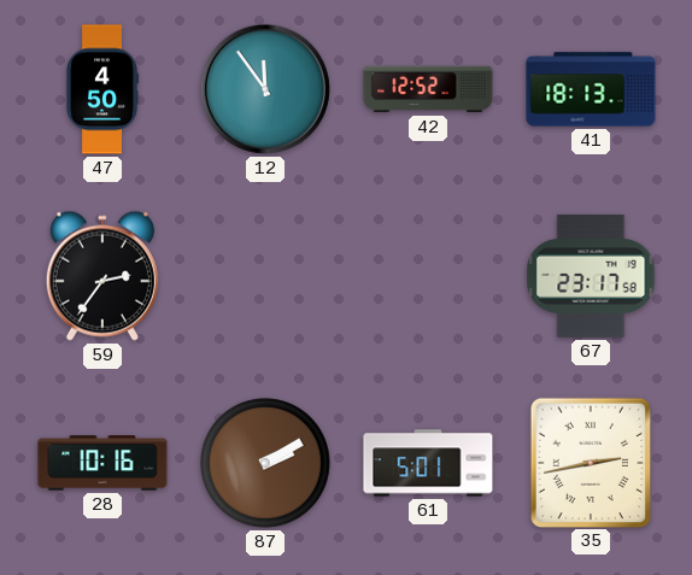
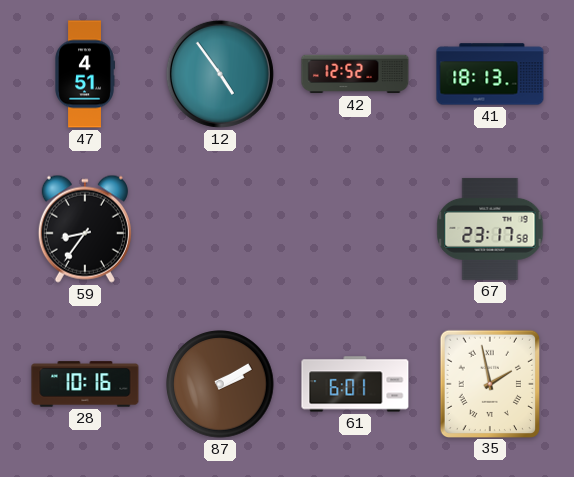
47: 4:50 -> 4:51
12: 11:54 -> 4:54
59: 2:36 -> 8:36
61: 5:01 -> 6:01
35: 2:43 -> 1:58
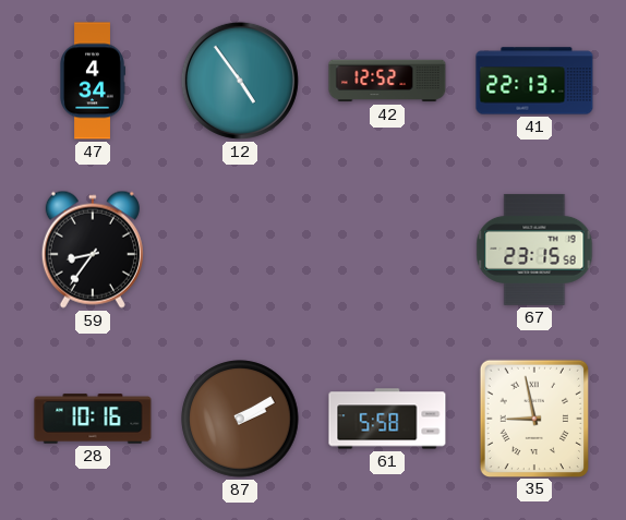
47: 4:51 -> 4:34
41: 18:13 -> 22:13
67: 23:17 -> 23:15
61: 6:01 -> 5:58
35: 1:58 -> 8:58
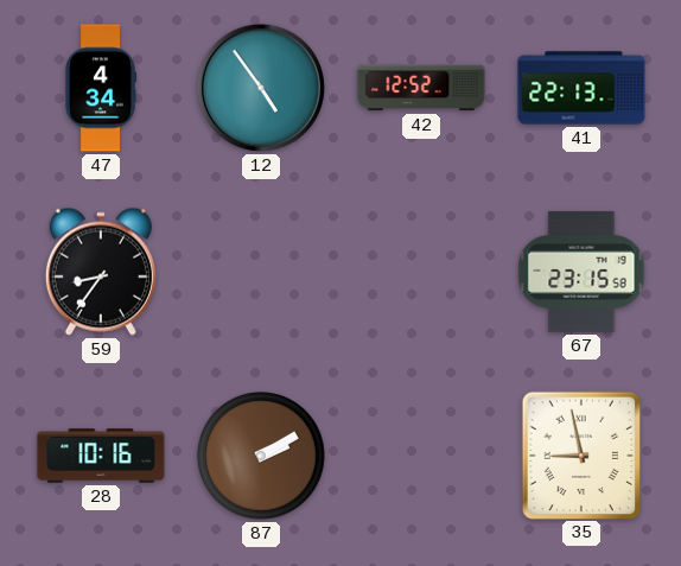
61: 5:58 -> none
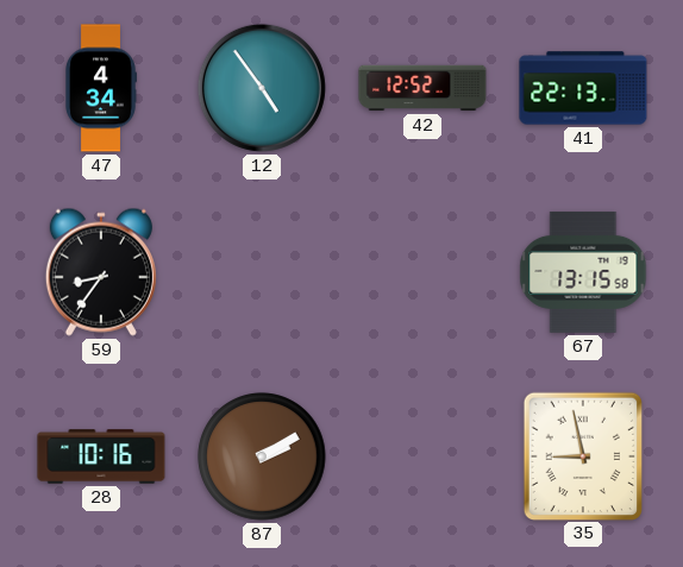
67: 23:15 -> 13:15
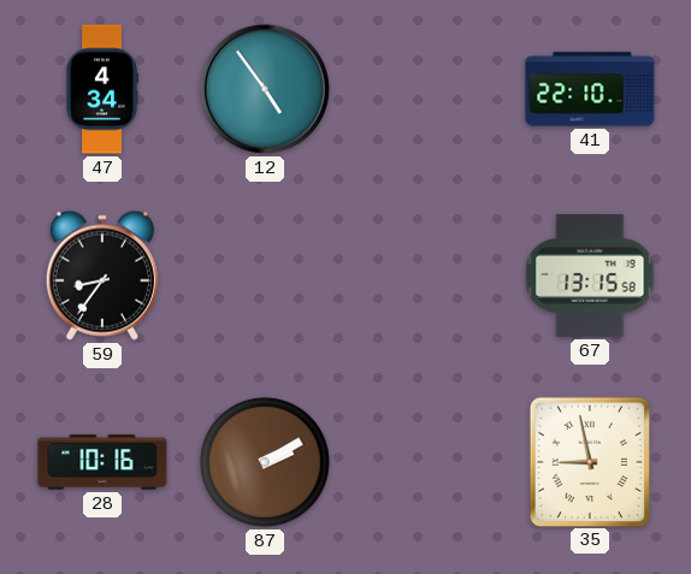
42: 12:52 -> none
41: 22:13 -> 22:10
